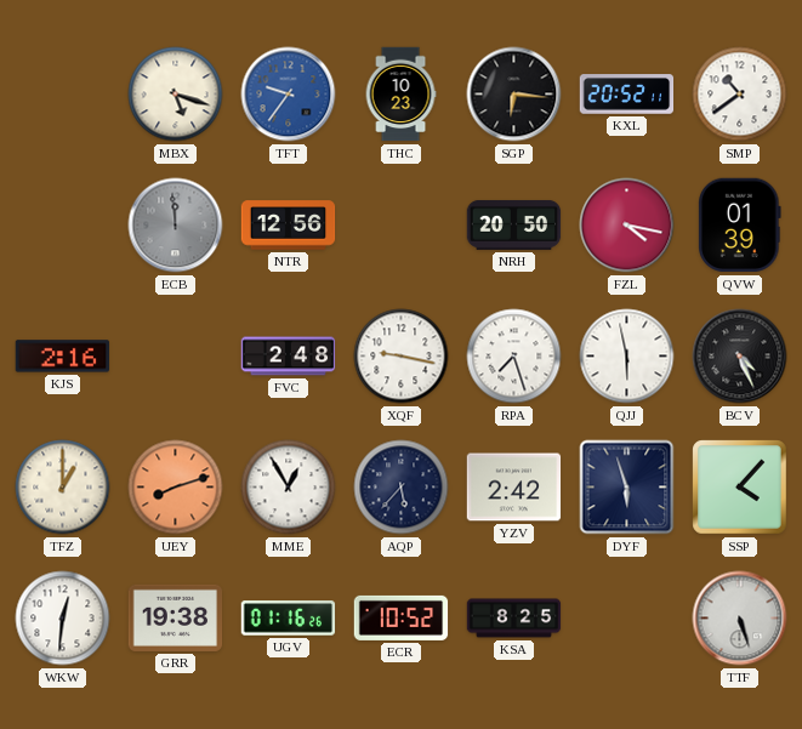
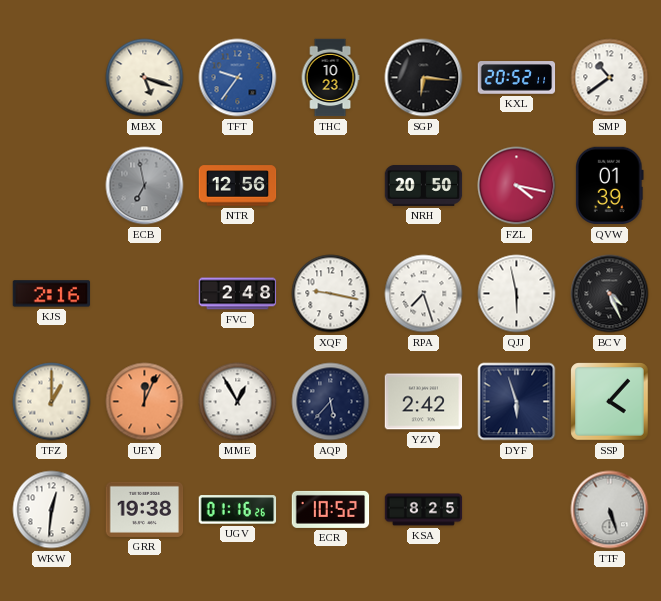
ECB: 11:59 -> 6:58
UEY: 8:12 -> 12:04
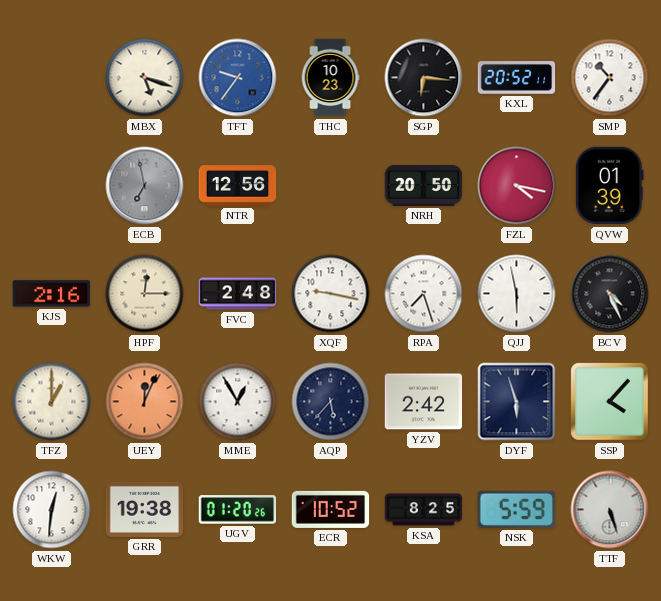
SMP: 10:39 -> 10:36
HPF: none -> 12:15
UGV: 01:16 -> 01:20
NSK: none -> 5:59
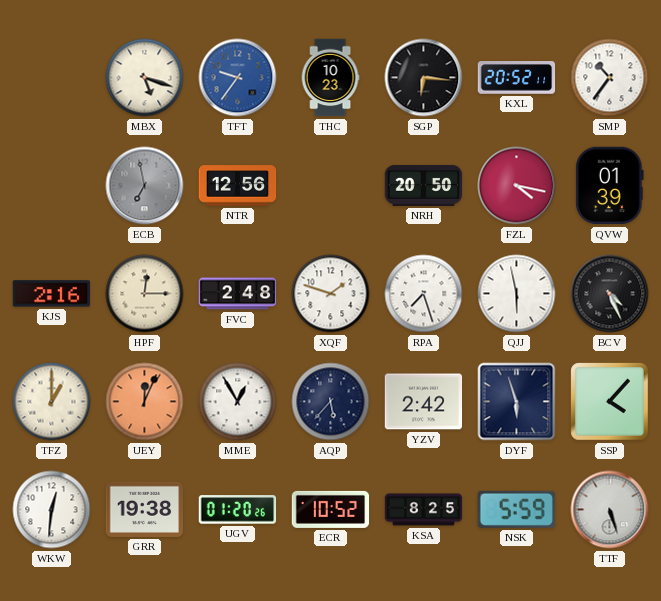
XQF: 9:17 -> 1:48
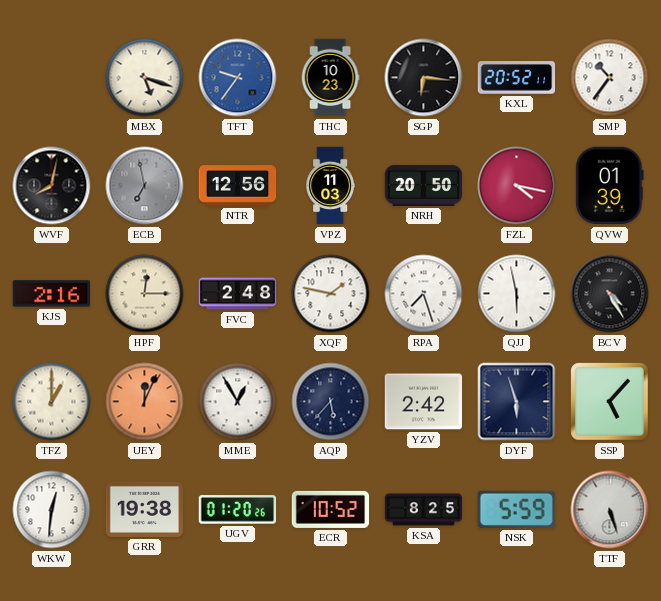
WVF: none -> 8:02
VPZ: none -> 11:03
XQF: 1:48 -> 1:47
BCV: 4:26 -> 4:25
SSP: 4:07 -> 5:07
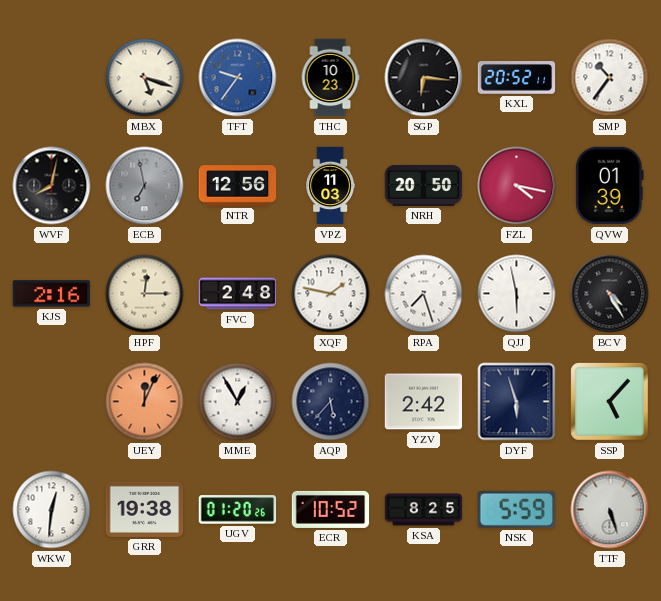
TFZ: 1:00 -> none
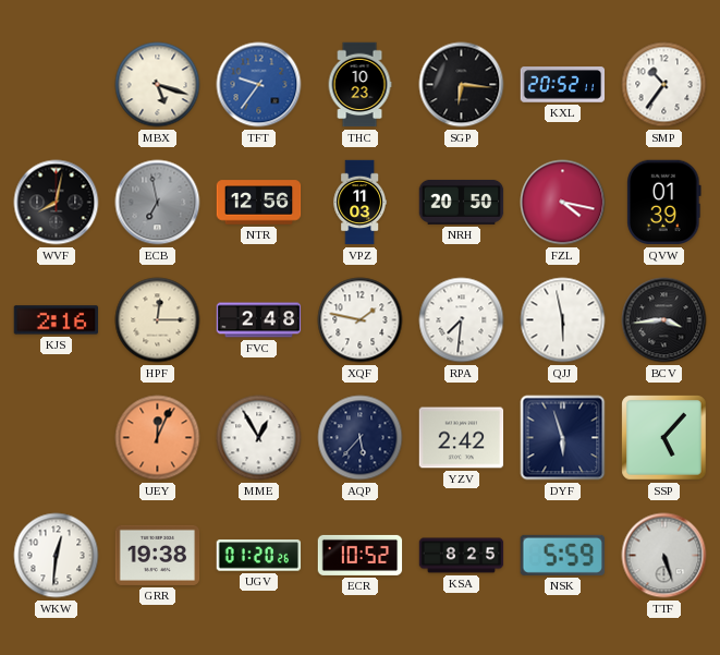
RPA: 7:27 -> 7:31
BCV: 4:25 -> 3:44
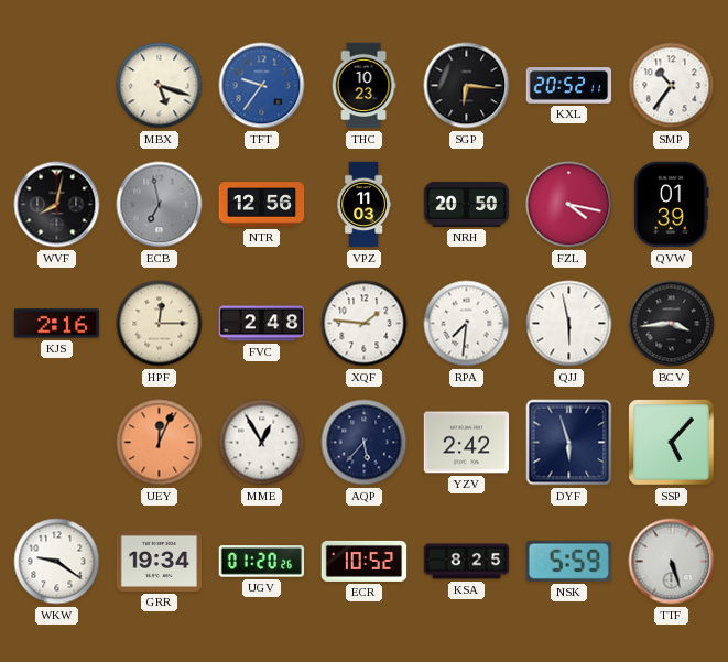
XQF: 1:47 -> 1:46
WKW: 12:31 -> 9:21
GRR: 19:38 -> 19:34
